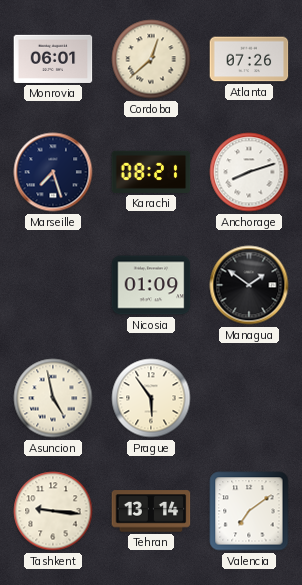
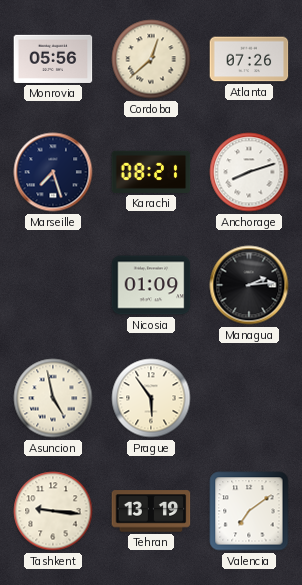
Monrovia: 06:01 -> 05:56
Managua: 1:51 -> 2:14
Tehran: 13:14 -> 13:19
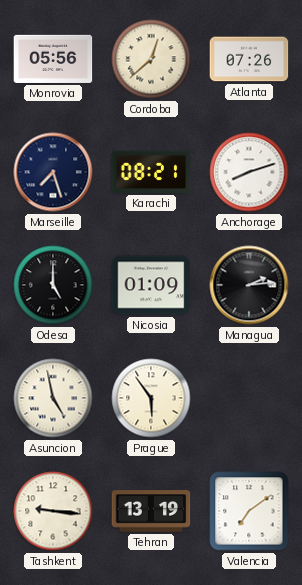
Odesa: none -> 5:00
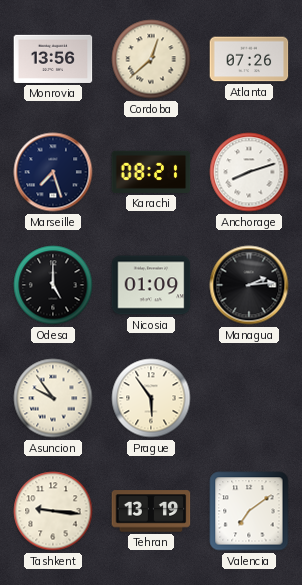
Monrovia: 05:56 -> 13:56
Asuncion: 4:58 -> 9:54
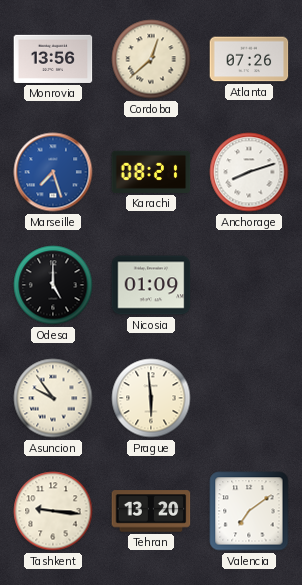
Marseille dial: navy -> blue
Managua: 2:14 -> none
Prague: 5:54 -> 5:59
Tehran: 13:19 -> 13:20
